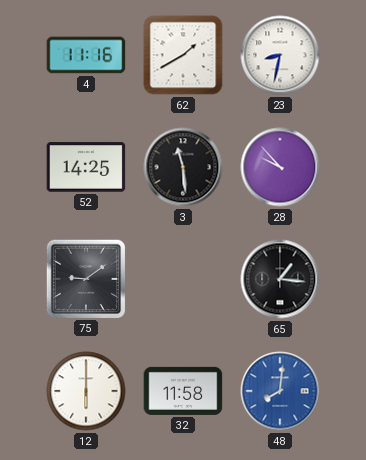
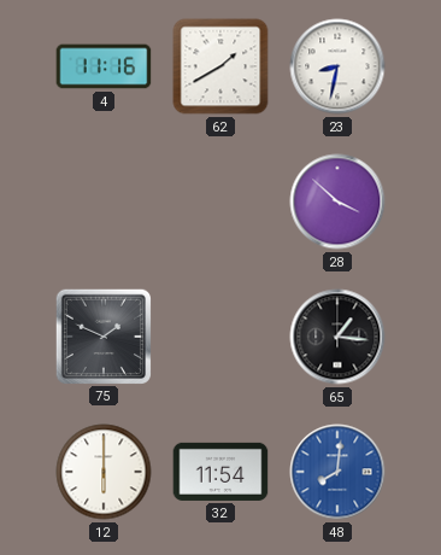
52: 14:25 -> none
3: 11:29 -> none
28: 9:53 -> 3:52
75: 9:09 -> 1:49
32: 11:58 -> 11:54
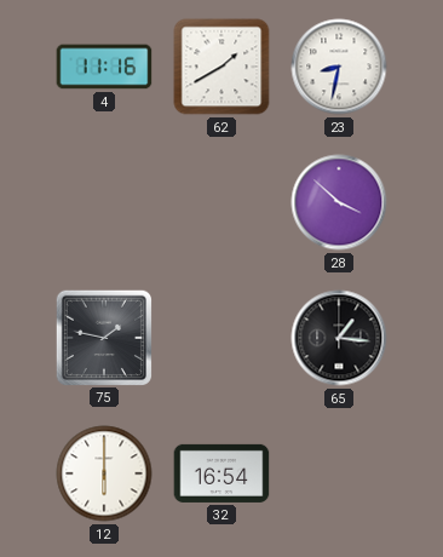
75: 1:49 -> 1:47
32: 11:54 -> 16:54
48: 8:01 -> none
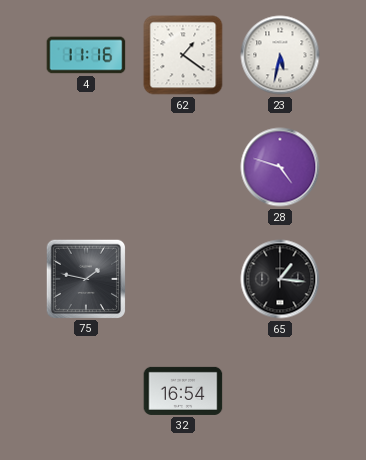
62: 1:40 -> 1:21
23: 8:32 -> 5:32
28: 3:52 -> 4:48
12: 6:00 -> none
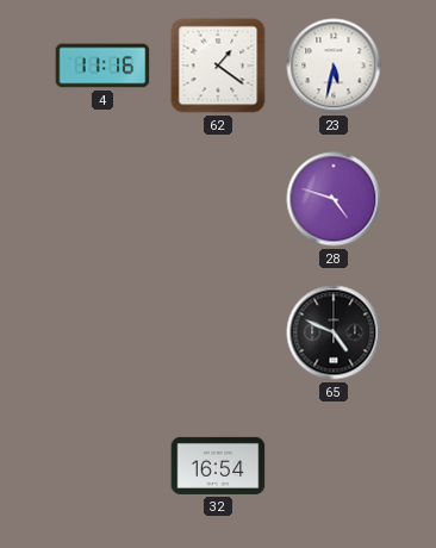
75: 1:47 -> none
65: 1:16 -> 4:49
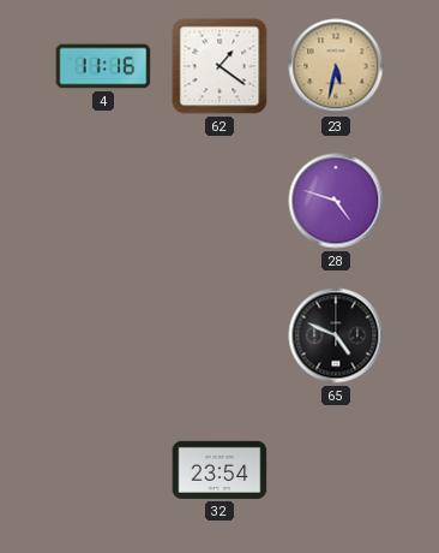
23 dial: white -> champagne
32: 16:54 -> 23:54
